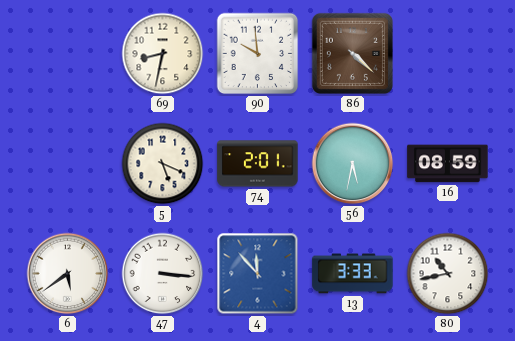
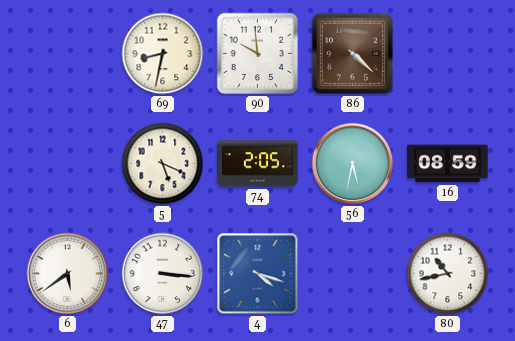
74: 2:01 -> 2:05
4: 11:53 -> 4:18
13: 3:33 -> none
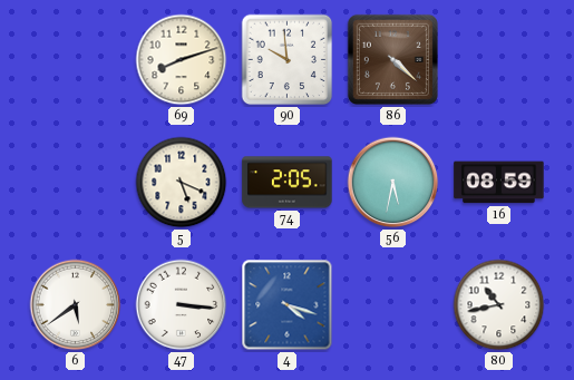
69: 8:32 -> 8:12
